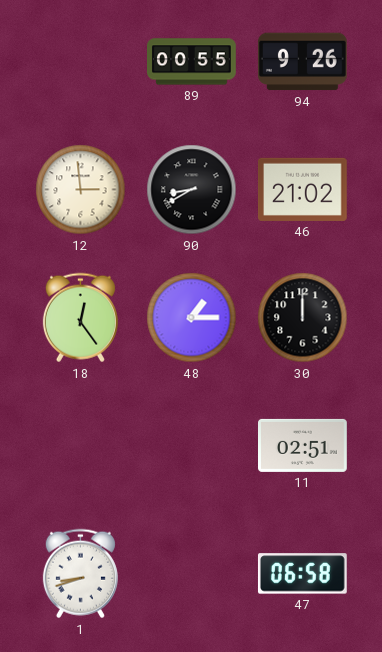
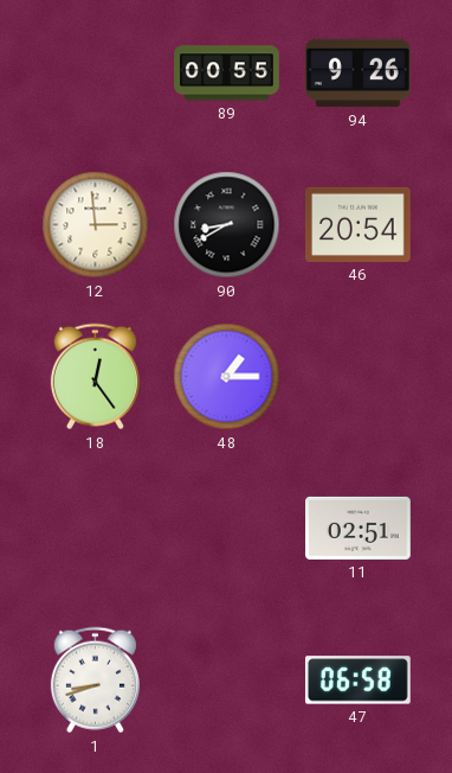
46: 21:02 -> 20:54
30: 12:00 -> none
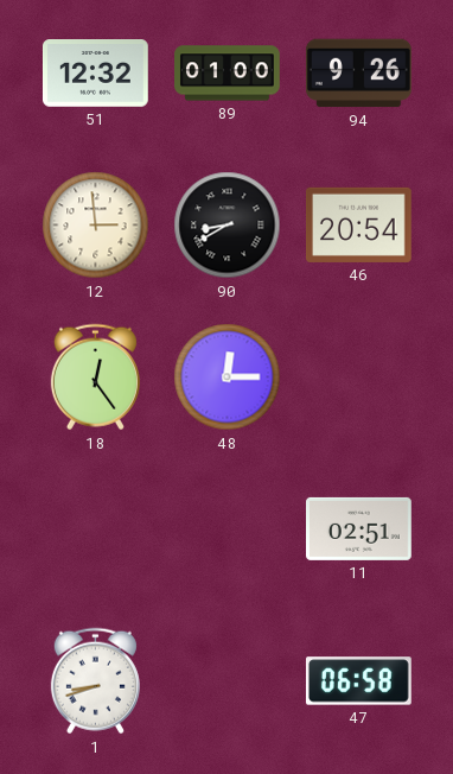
51: none -> 12:32
89: 00:55 -> 01:00
48: 1:15 -> 12:15
